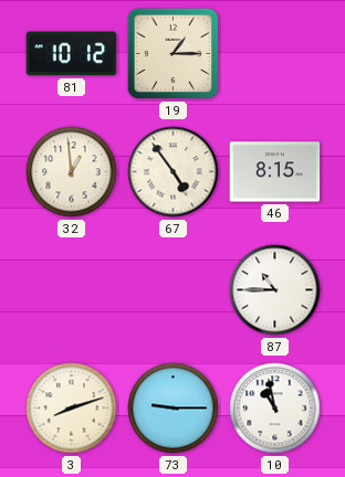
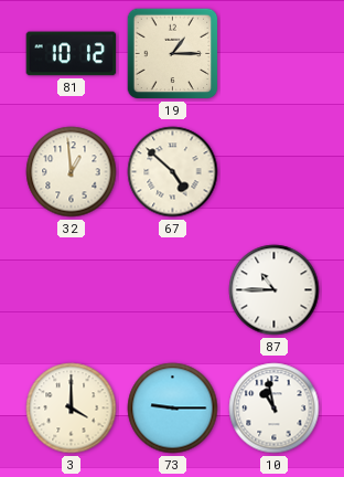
67: 4:54 -> 4:52
46: 8:15 -> none
3: 8:12 -> 4:00
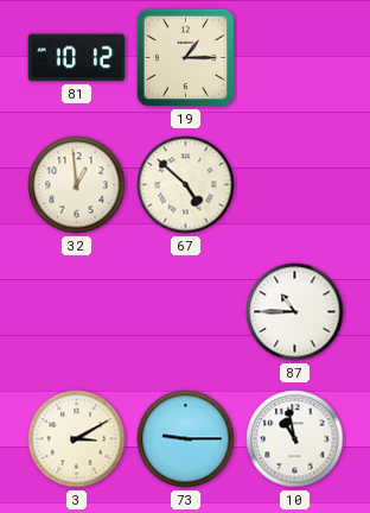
3: 4:00 -> 3:10
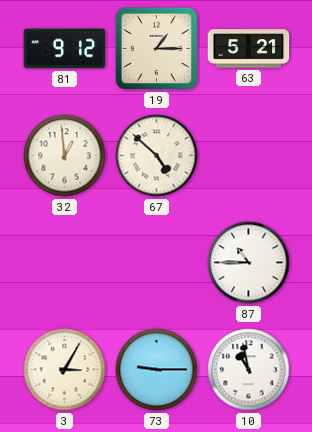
81: 10:12 -> 9:12
63: none -> 5:21
3: 3:10 -> 3:05
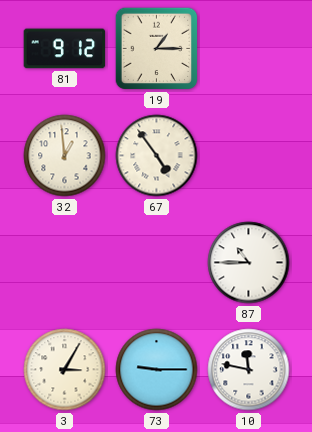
63: 5:21 -> none
67: 4:52 -> 4:54
10: 10:58 -> 11:47
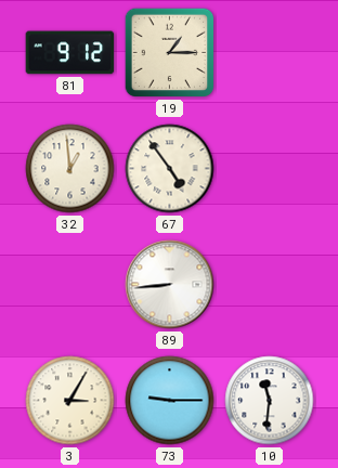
89: none -> 8:44
87: 10:45 -> none
10: 11:47 -> 11:31
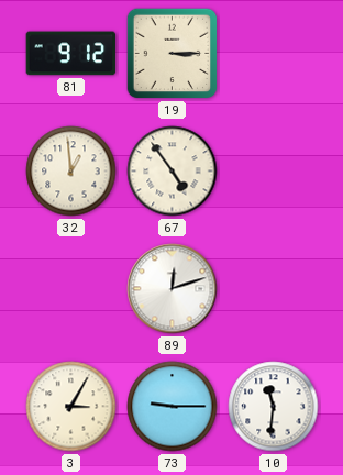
19: 1:15 -> 3:15
89: 8:44 -> 12:12
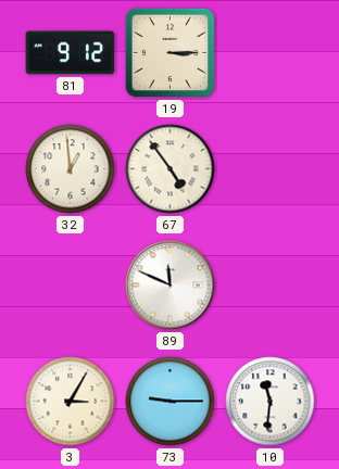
89: 12:12 -> 11:49
